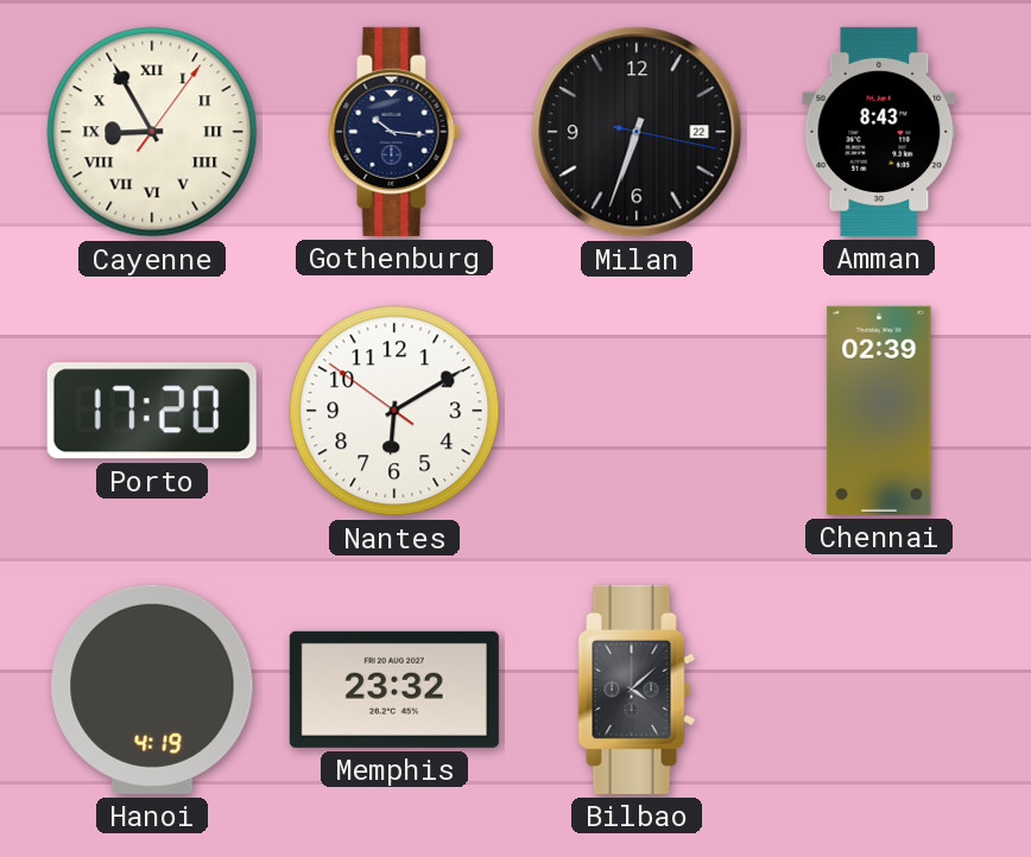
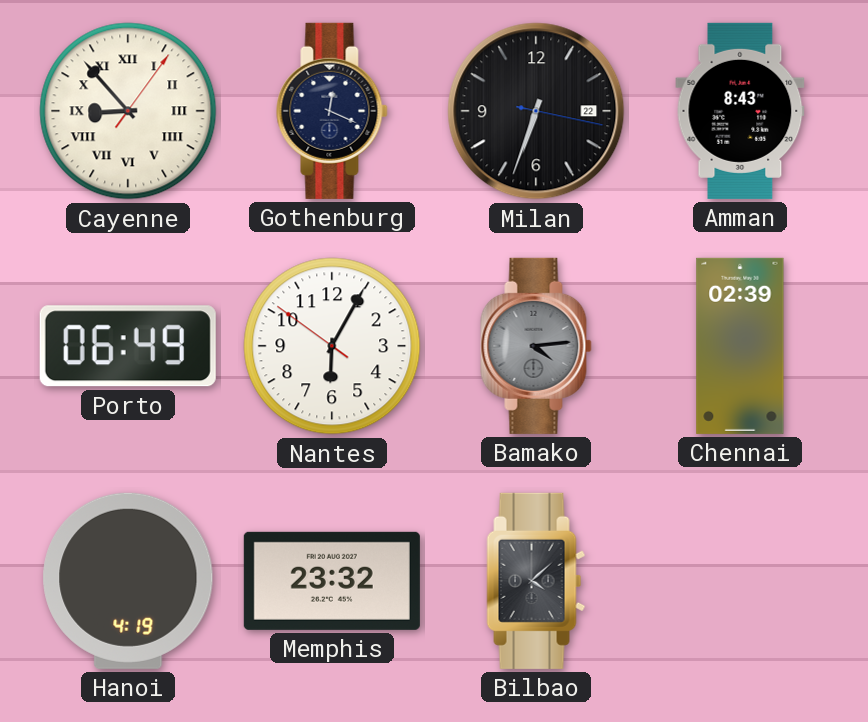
Cayenne: 8:55 -> 8:53
Gothenburg: 10:16 -> 12:19
Porto: 17:20 -> 06:49
Nantes: 6:09 -> 6:04
Bamako: none -> 4:14
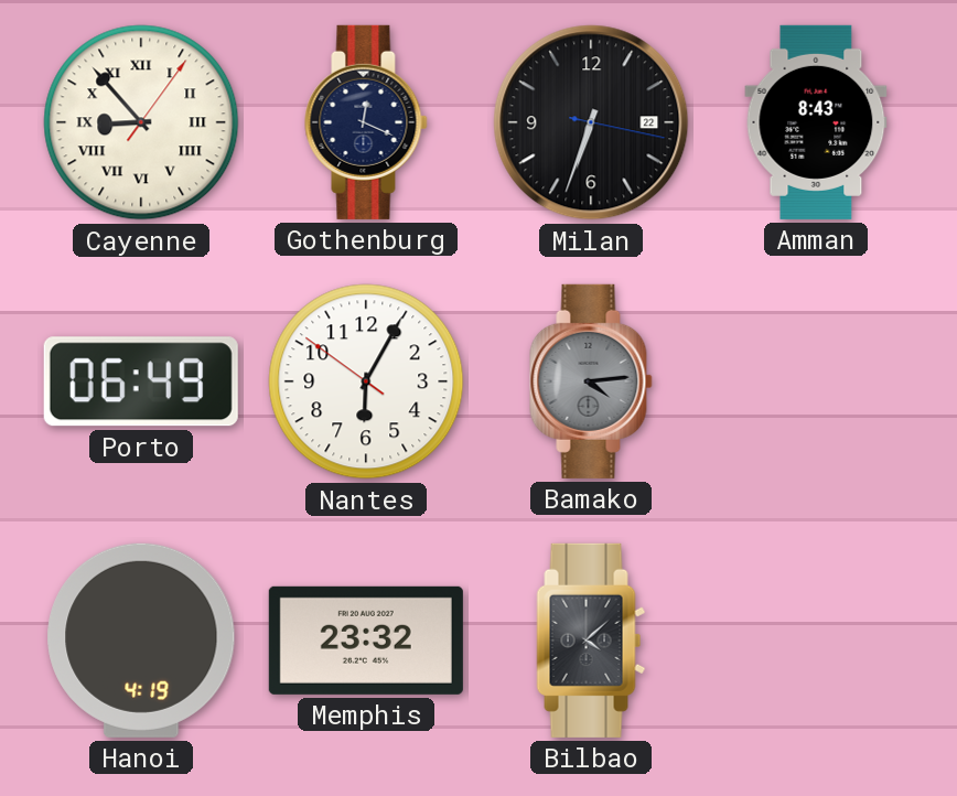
Chennai: 02:39 -> none
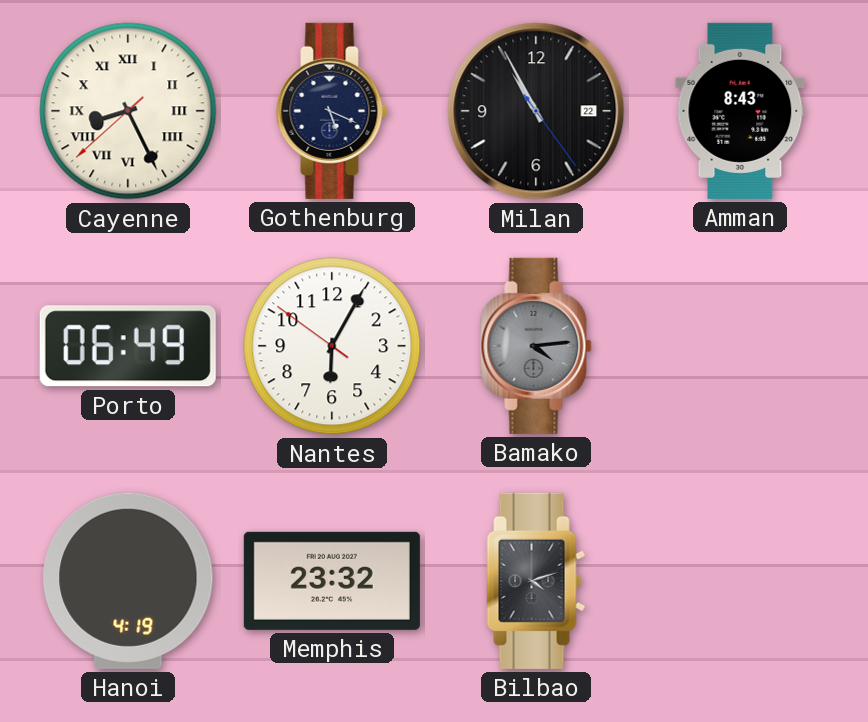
Cayenne: 8:53 -> 8:25
Gothenburg: 12:19 -> 5:19
Milan: 6:33 -> 10:55
Bilbao: 4:08 -> 4:12
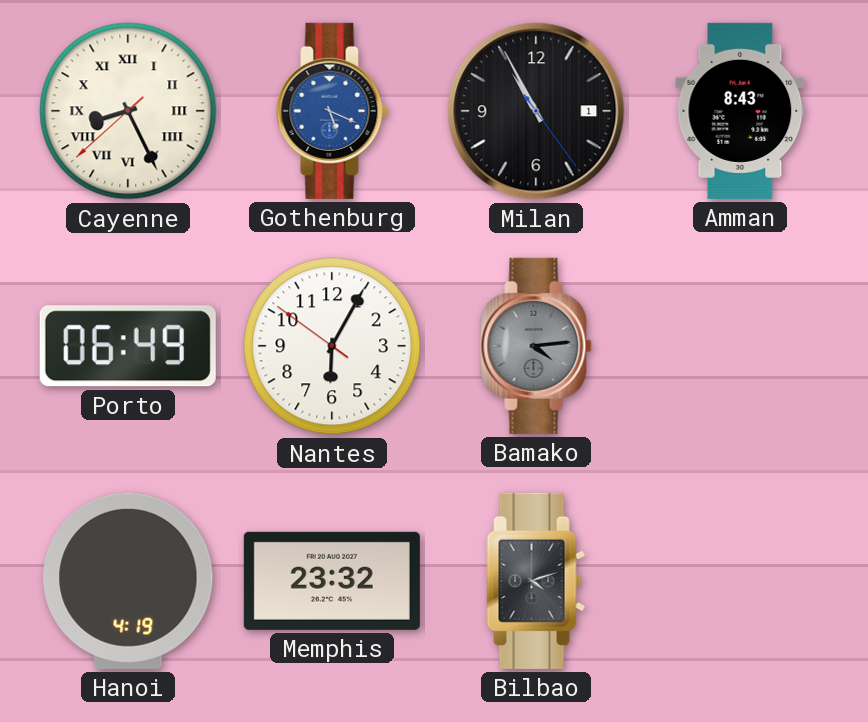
Gothenburg dial: navy -> blue
Milan date: 22 -> 1
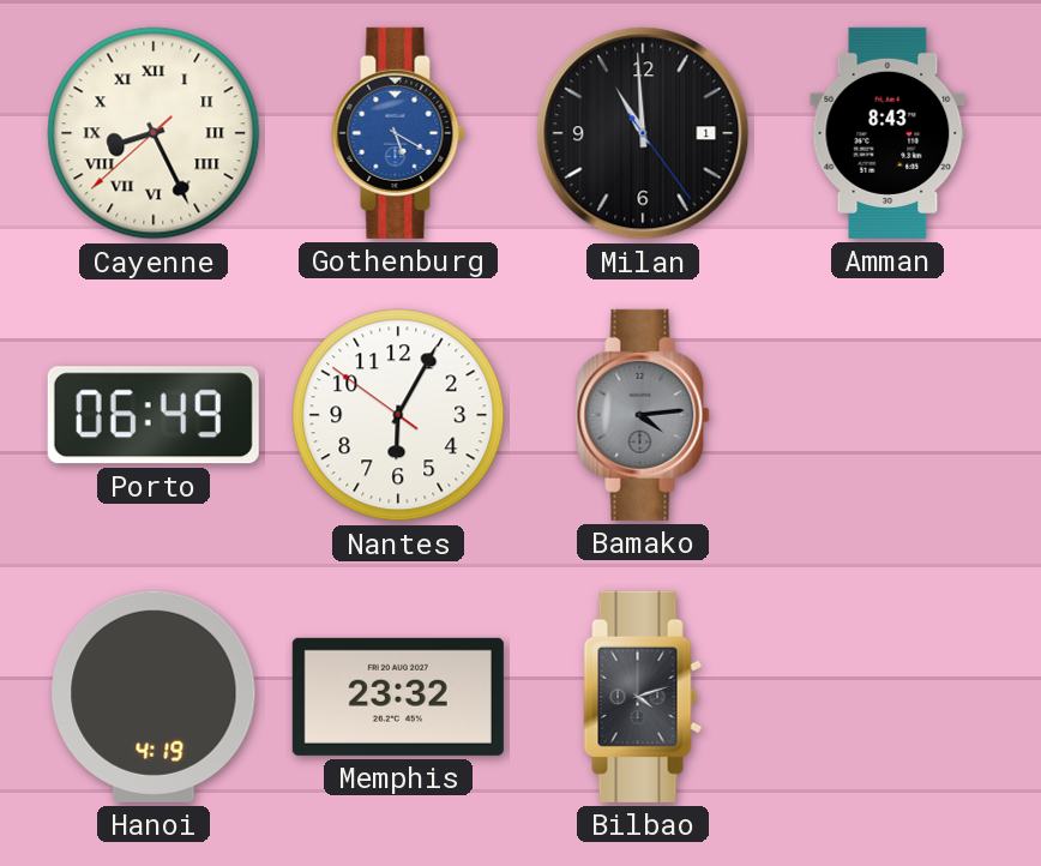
Gothenburg: 5:19 -> 5:20
Milan: 10:55 -> 10:59
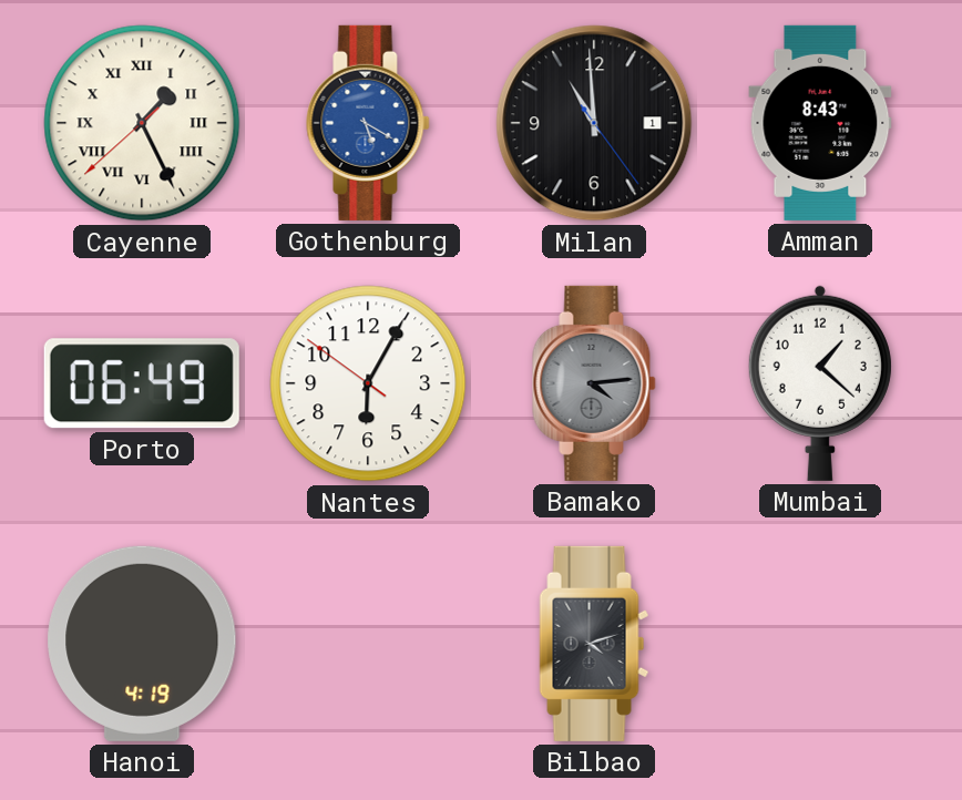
Cayenne: 8:25 -> 1:25
Mumbai: none -> 1:22
Memphis: 23:32 -> none
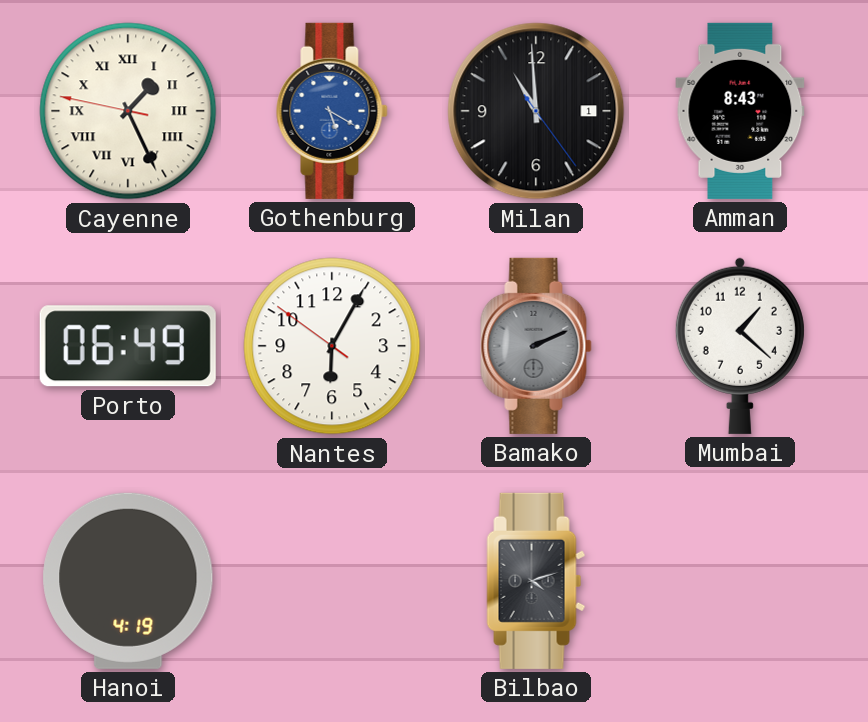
Cayenne: 1:25:38 -> 1:25:47
Bamako: 4:14 -> 2:11
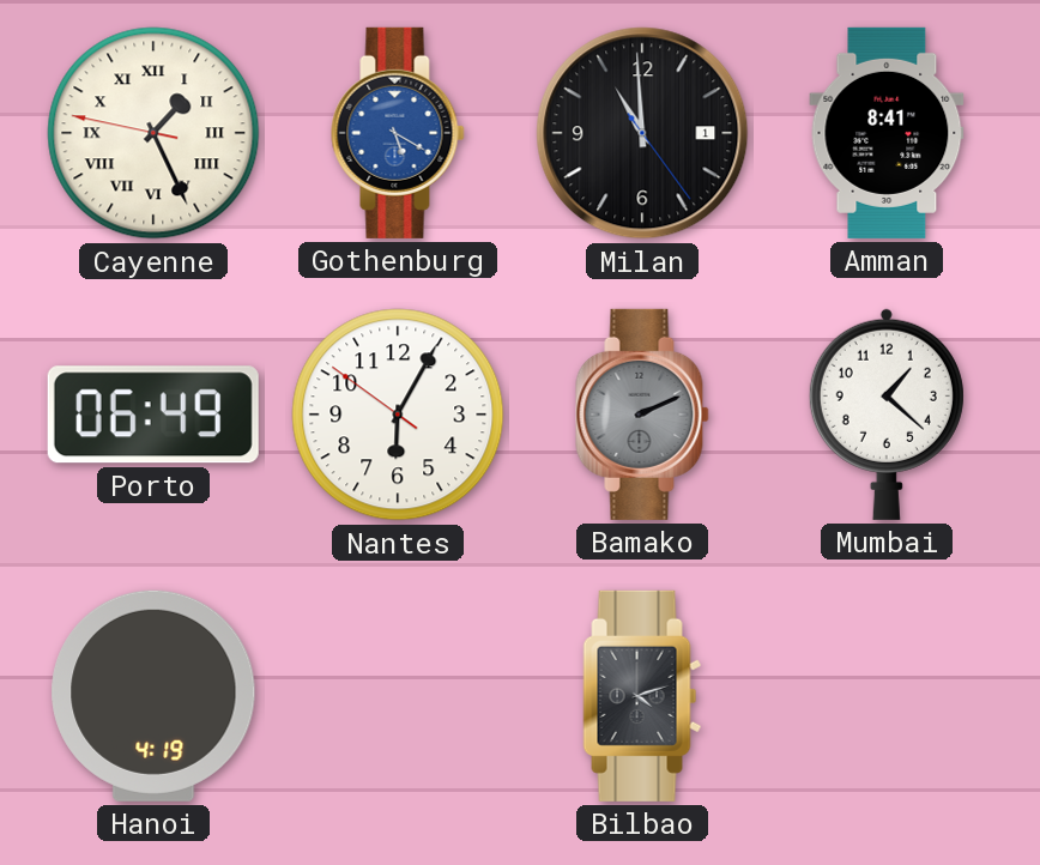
Amman: 8:43 -> 8:41
